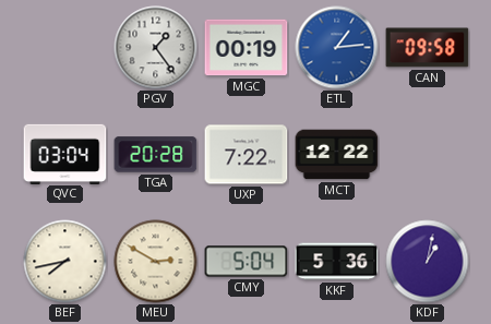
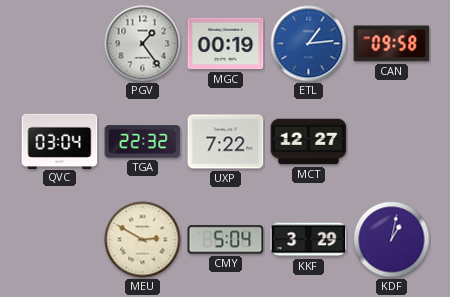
TGA: 20:28 -> 22:32
MCT: 12:22 -> 12:27
BEF: 7:43 -> none
KKF: 5:36 -> 3:29
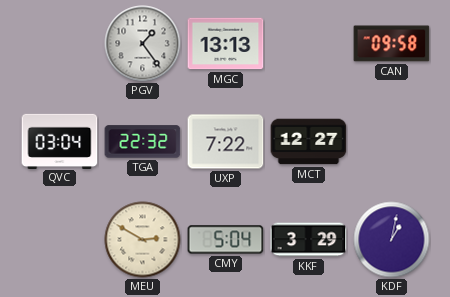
MGC: 00:19 -> 13:13
ETL: 1:14 -> none
